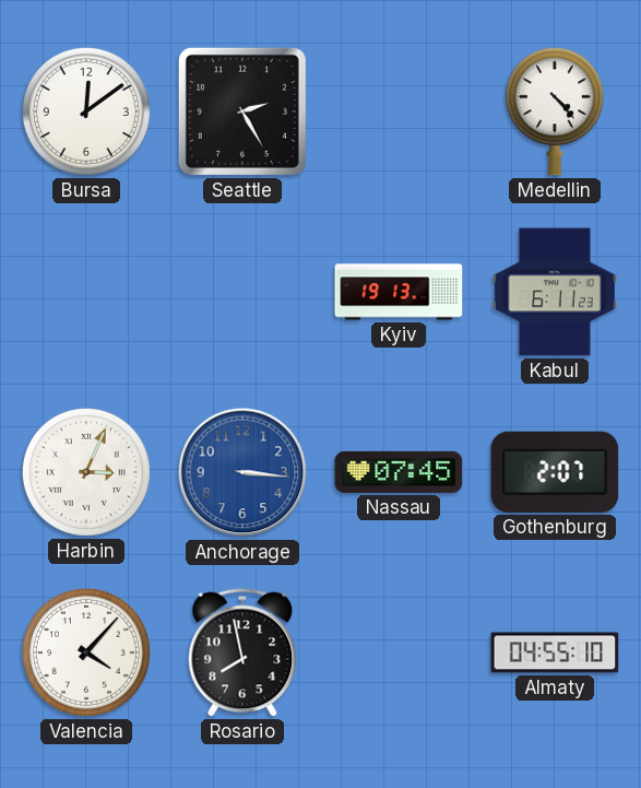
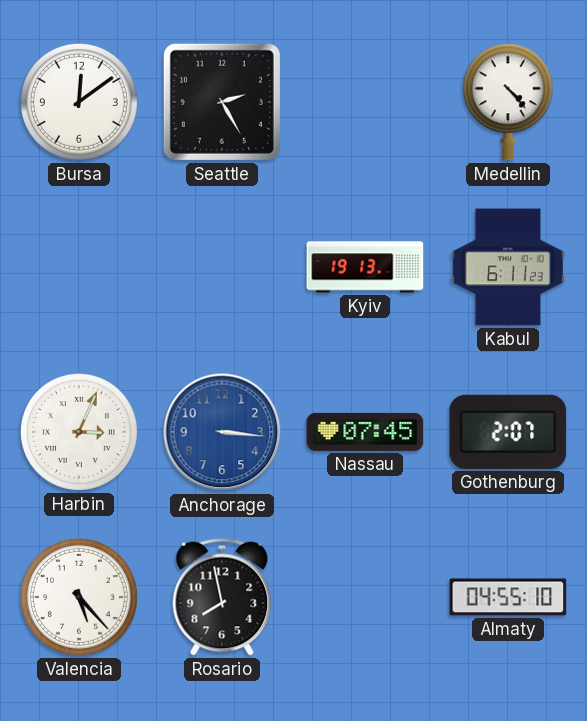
Valencia: 4:07 -> 5:23
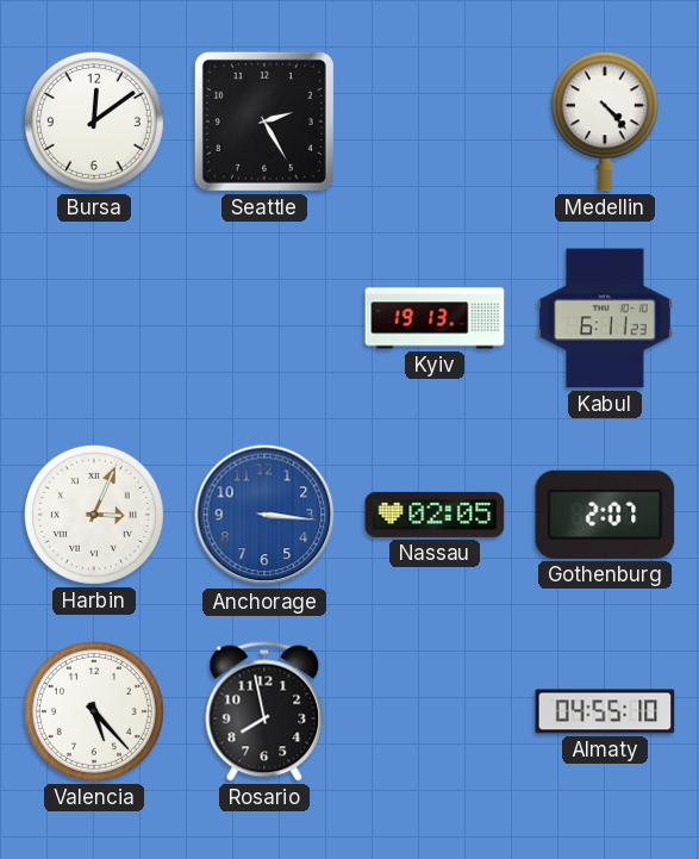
Nassau: 07:45 -> 02:05
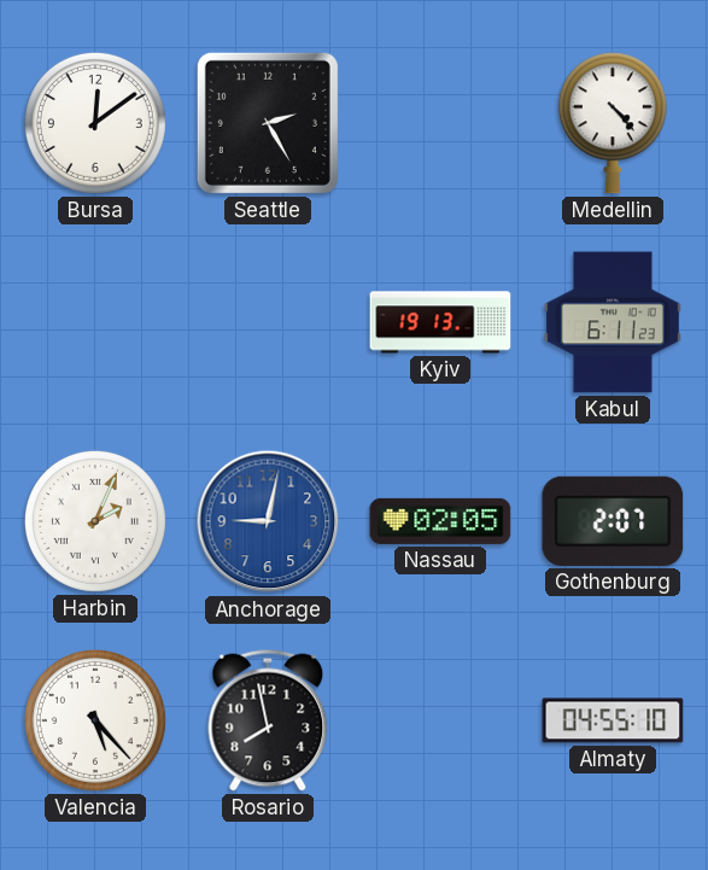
Harbin: 3:04 -> 2:04
Anchorage: 3:16 -> 9:02
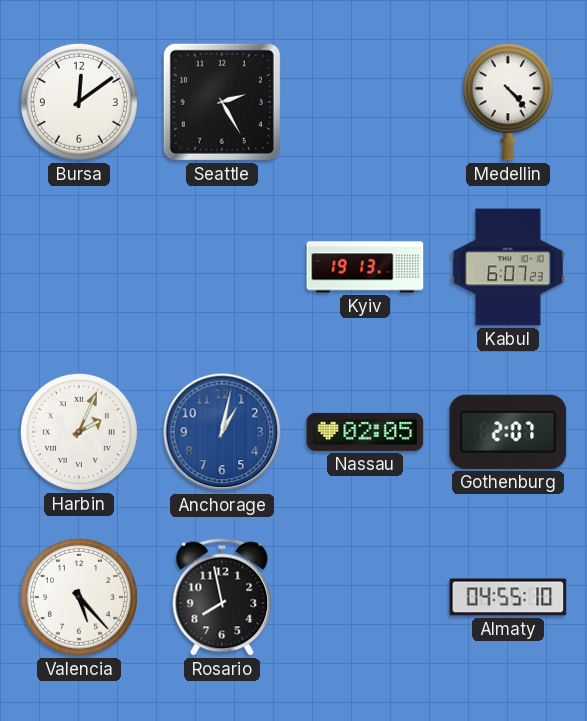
Kabul: 6:11 -> 6:07
Anchorage: 9:02 -> 1:02
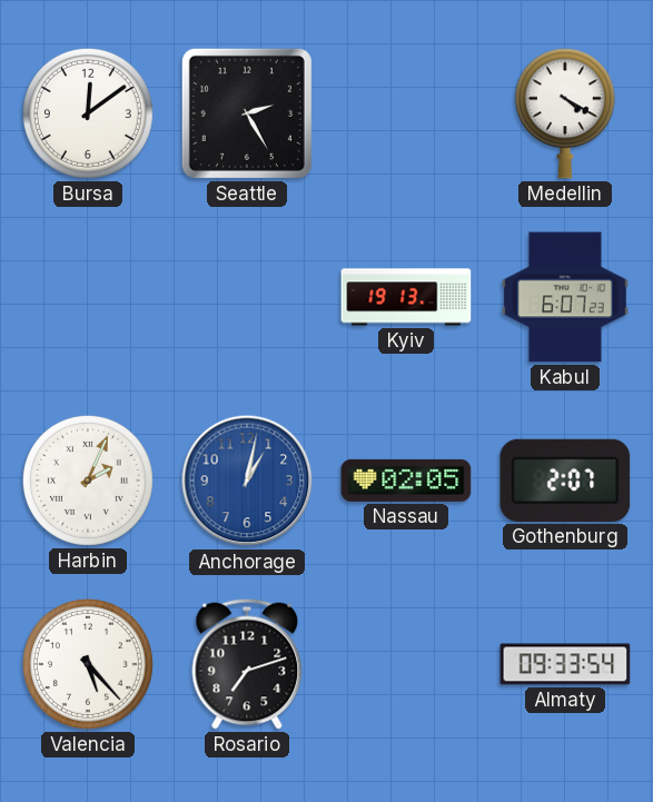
Medellin: 4:23 -> 4:20
Rosario: 7:58 -> 7:12
Almaty: 04:55 -> 09:33
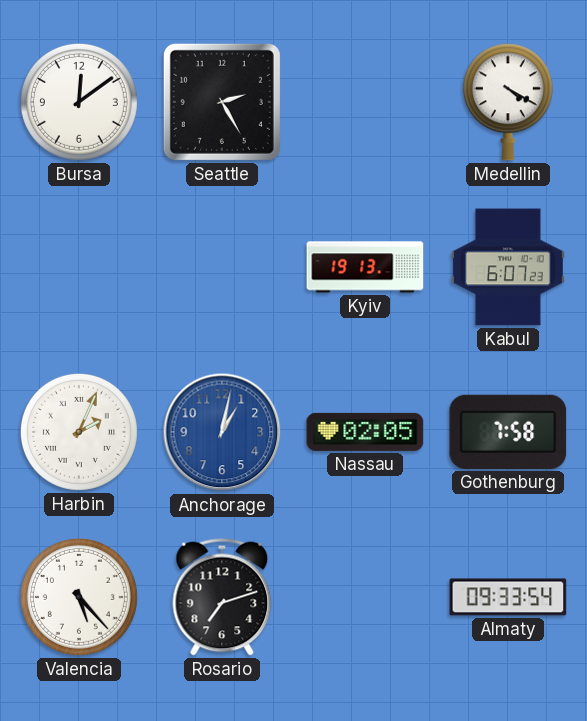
Gothenburg: 2:07 -> 7:58
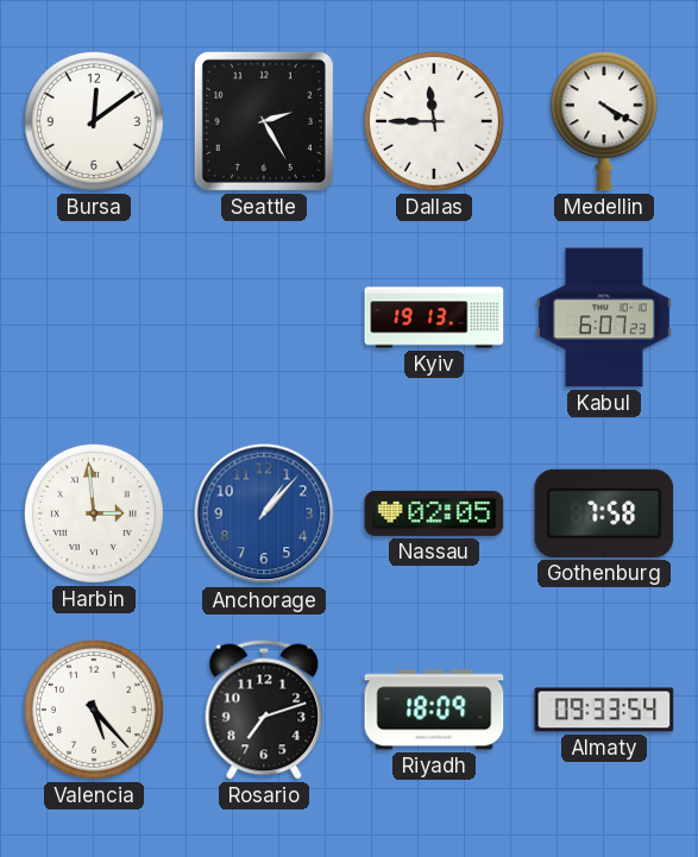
Dallas: none -> 11:45
Harbin: 2:04 -> 2:59
Anchorage: 1:02 -> 1:07
Riyadh: none -> 18:09
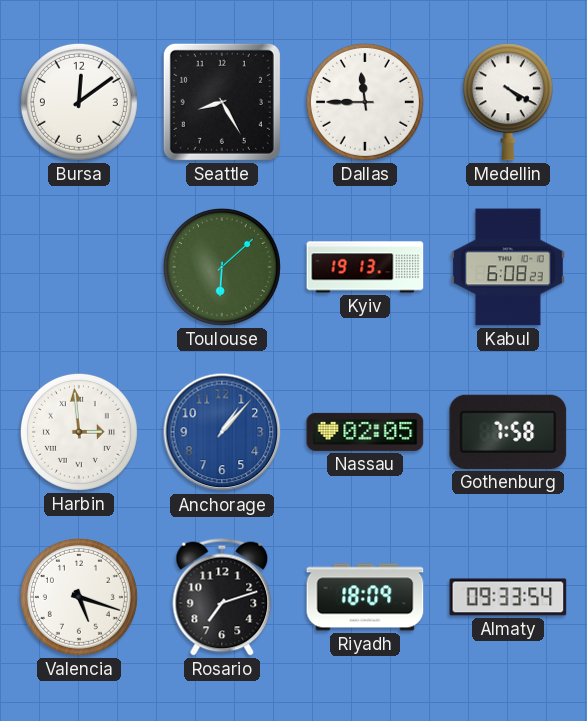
Seattle: 2:25 -> 8:25
Toulouse: none -> 6:08
Kabul: 6:07 -> 6:08
Valencia: 5:23 -> 5:18
